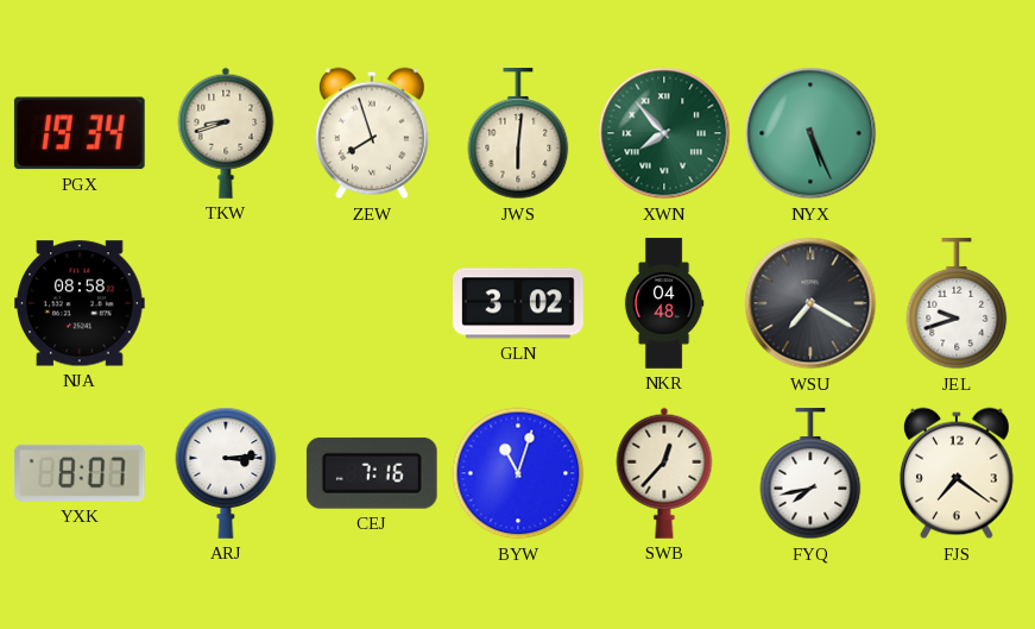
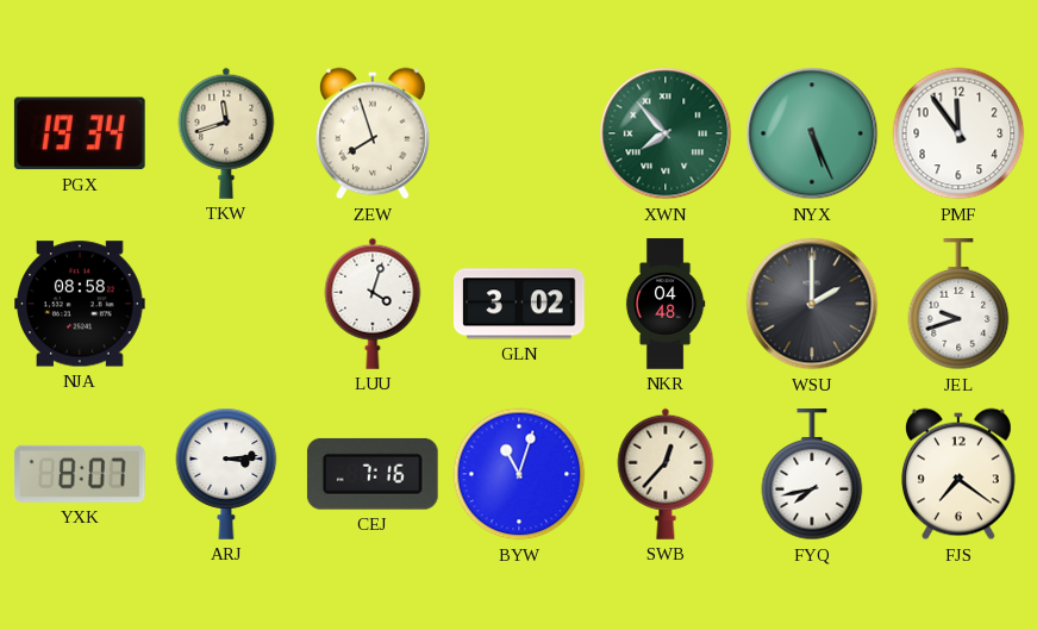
TKW: 8:42 -> 11:42
JWS: 6:01 -> none
PMF: none -> 11:54
LUU: none -> 4:03
WSU: 7:20 -> 2:00
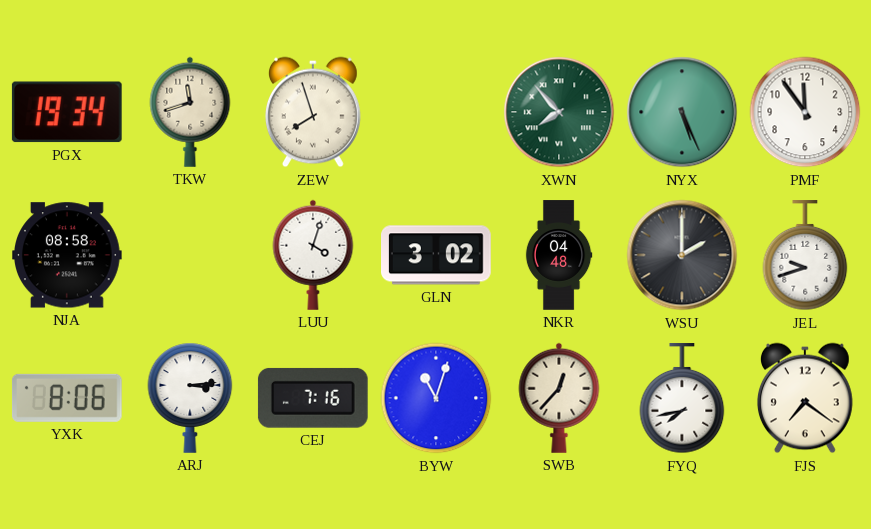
YXK: 8:07 -> 8:06
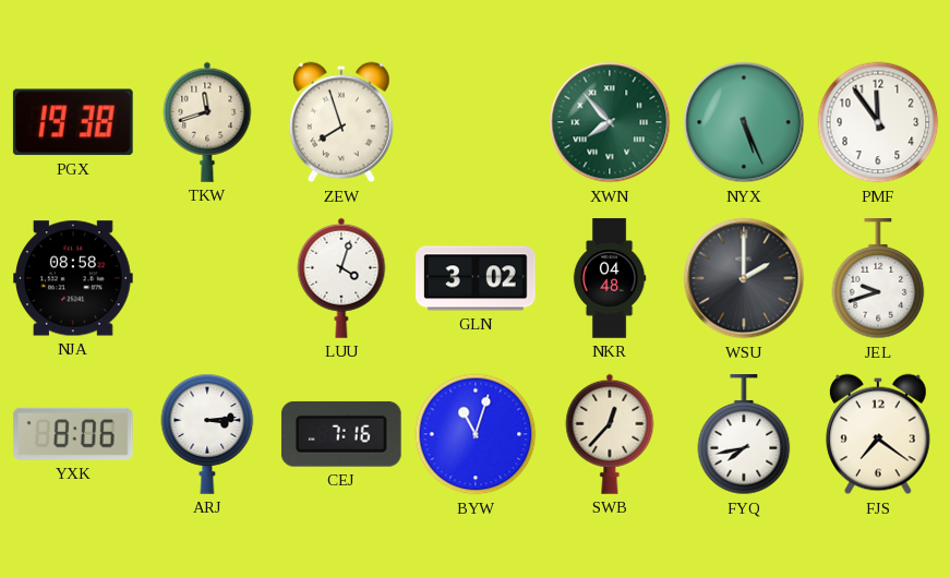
PGX: 19:34 -> 19:38
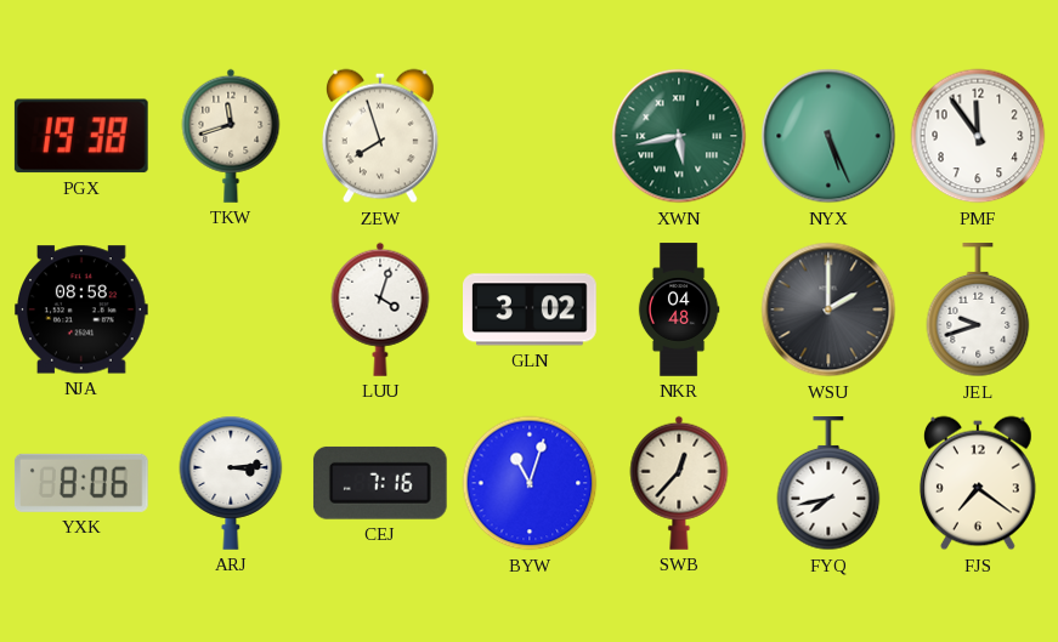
XWN: 7:53 -> 5:43
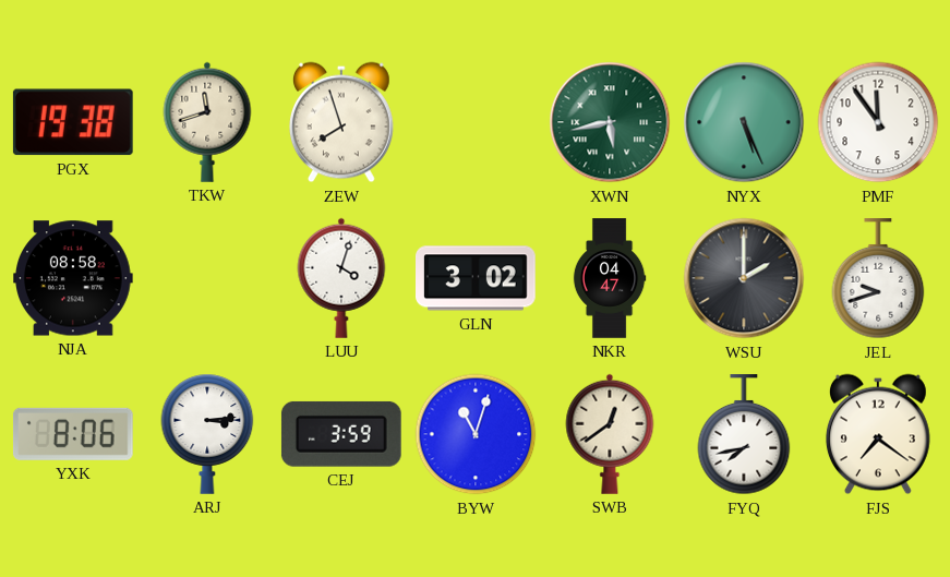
NKR: 04:48 -> 04:47
CEJ: 7:16 -> 3:59
SWB: 12:37 -> 12:39
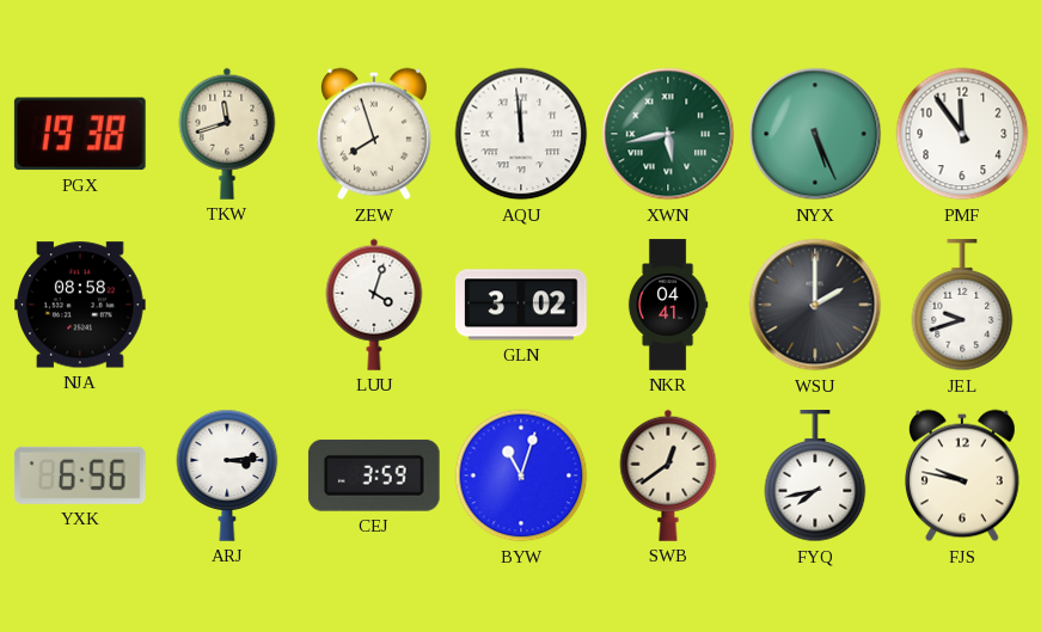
AQU: none -> 11:59
NKR: 04:47 -> 04:41
YXK: 8:06 -> 6:56
FJS: 7:21 -> 9:47
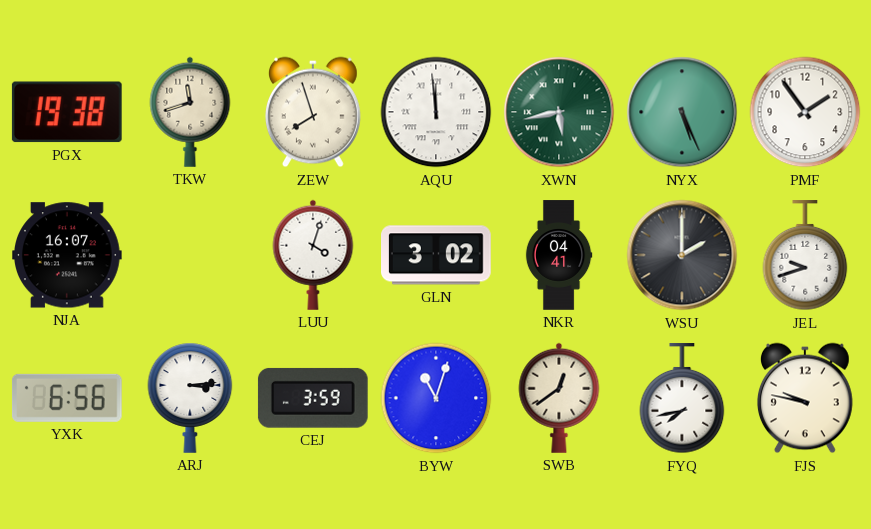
PMF: 11:54 -> 1:54
NJA: 08:58 -> 16:07
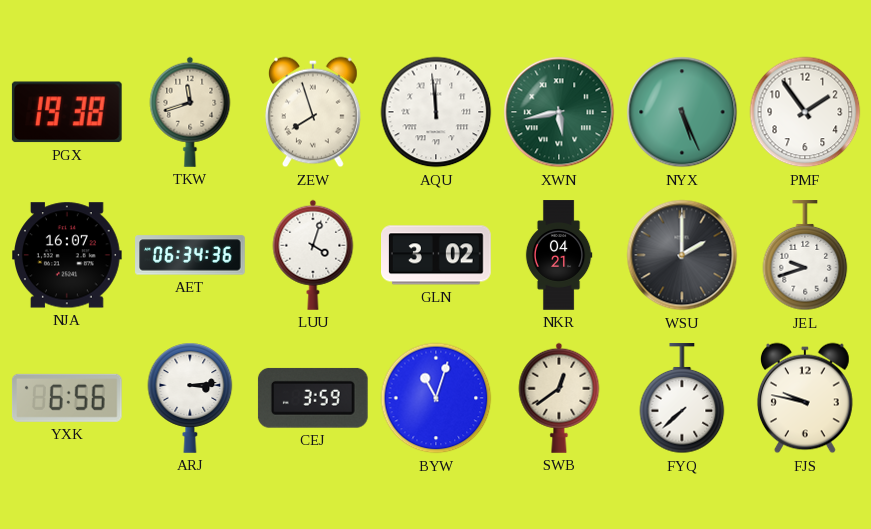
AET: none -> 06:34
NKR: 04:41 -> 04:21
FYQ: 7:43 -> 7:38
